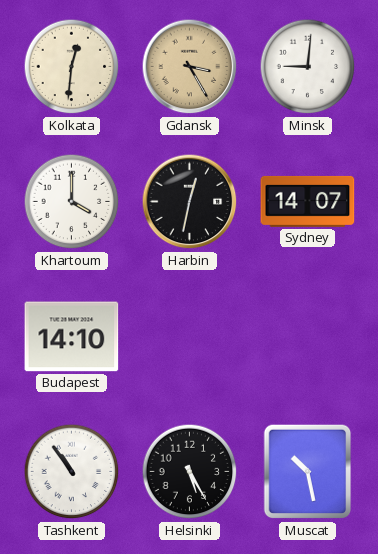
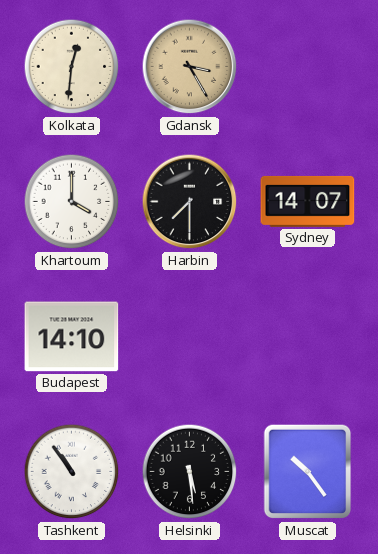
Minsk: 9:01 -> none
Harbin: 12:32 -> 7:30
Helsinki: 5:25 -> 5:29
Muscat: 10:28 -> 10:24
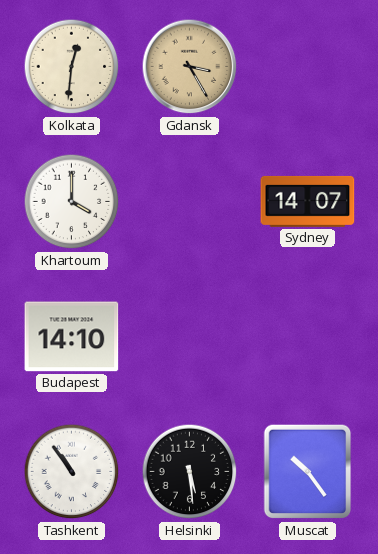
Harbin: 7:30 -> none
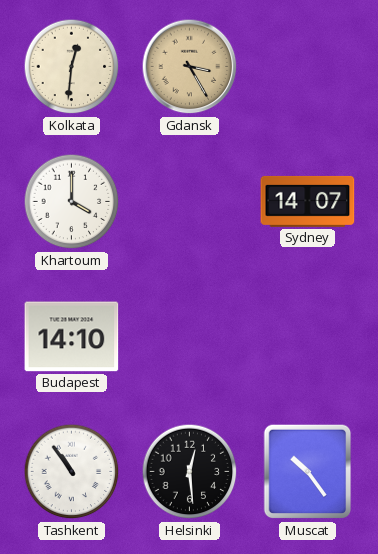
Helsinki: 5:29 -> 12:29
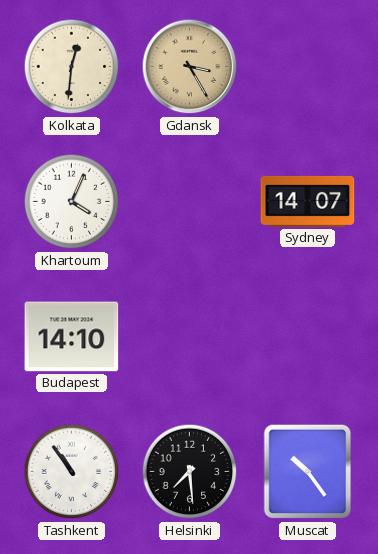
Khartoum: 4:00 -> 4:04
Helsinki: 12:29 -> 7:29
